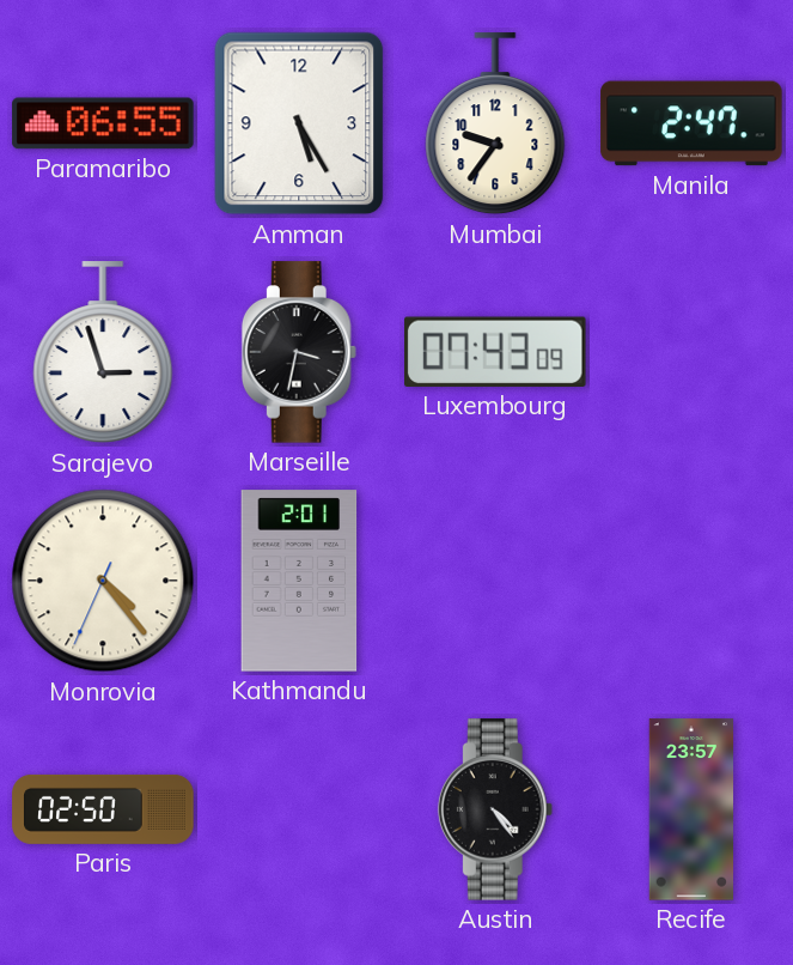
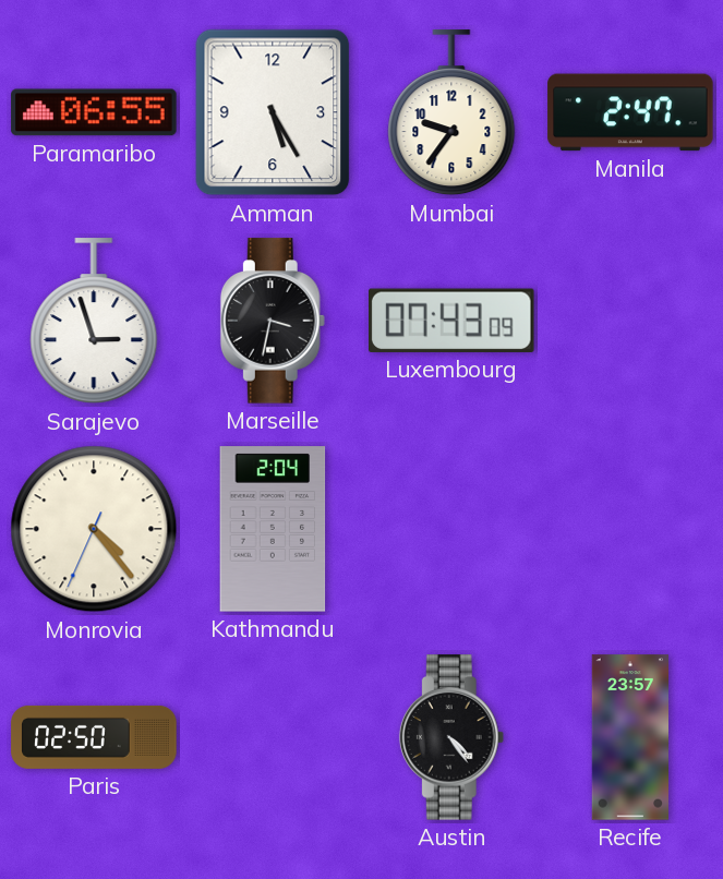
Kathmandu: 2:01 -> 2:04
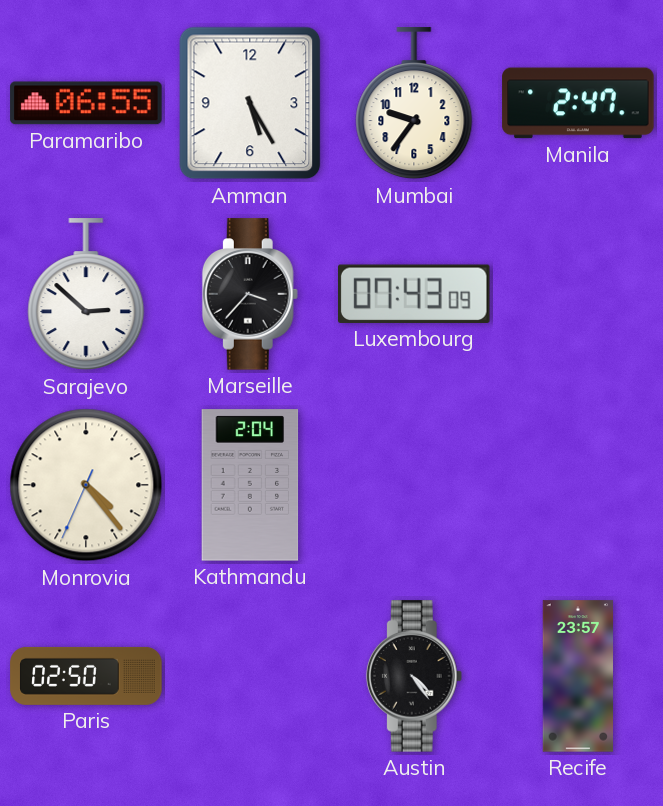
Sarajevo: 2:57 -> 2:52
Marseille: 3:32 -> 3:37
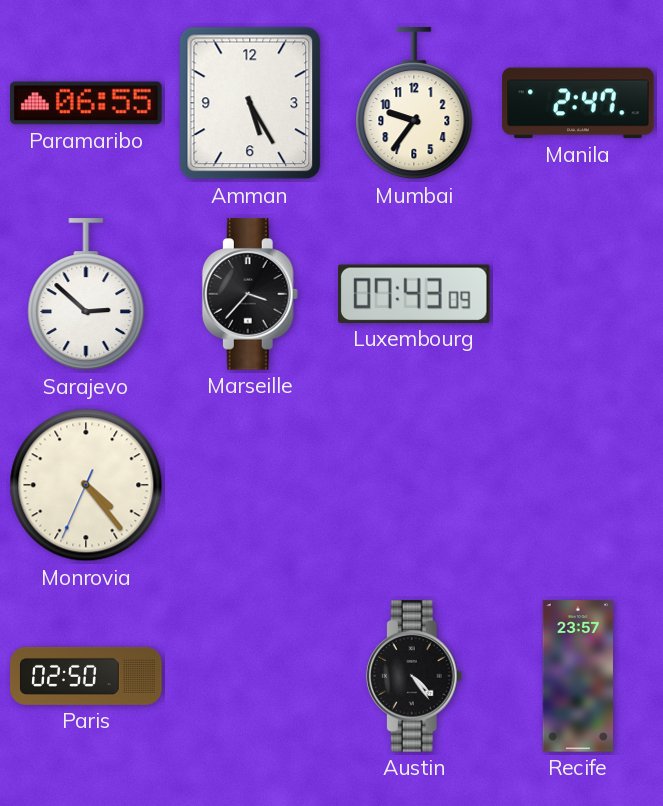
Kathmandu: 2:04 -> none
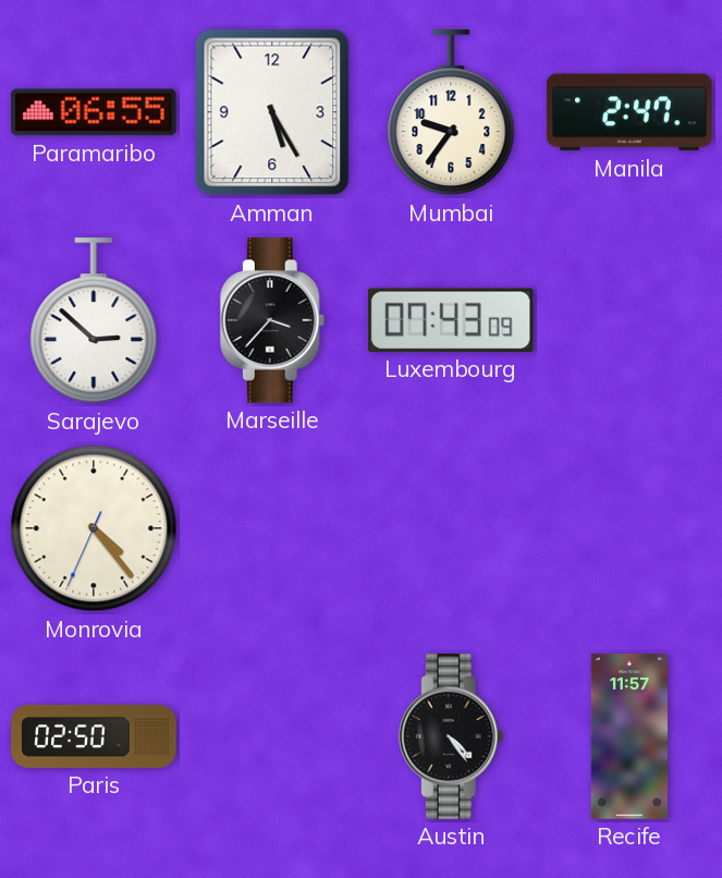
Recife: 23:57 -> 11:57
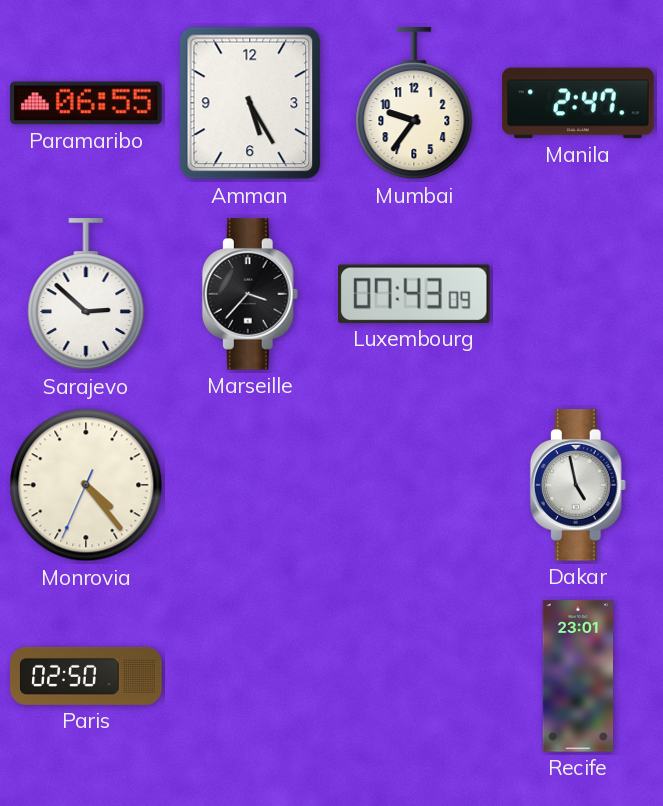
Dakar: none -> 4:58
Austin: 4:24 -> none
Recife: 11:57 -> 23:01
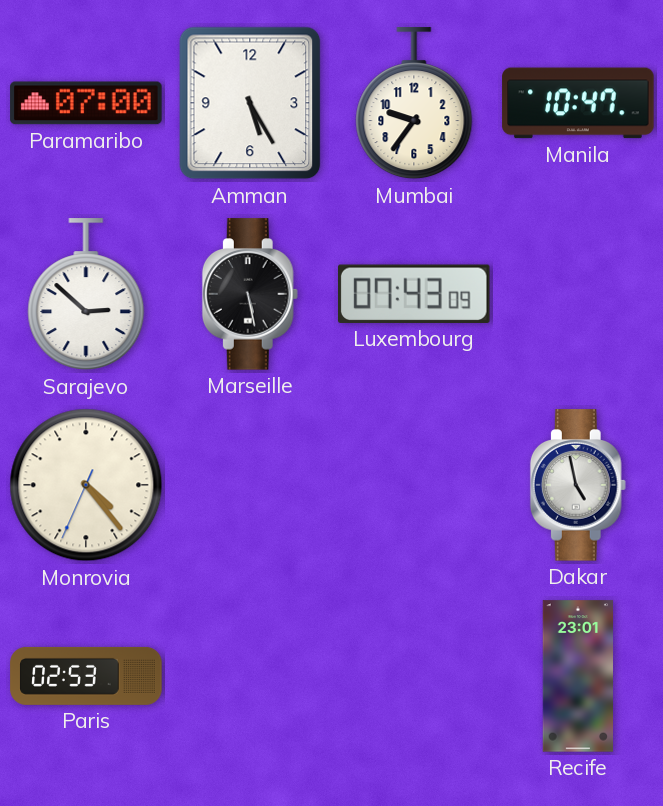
Paramaribo: 06:55 -> 07:00
Manila: 2:47 -> 10:47
Marseille: 3:37 -> 5:28
Paris: 02:50 -> 02:53
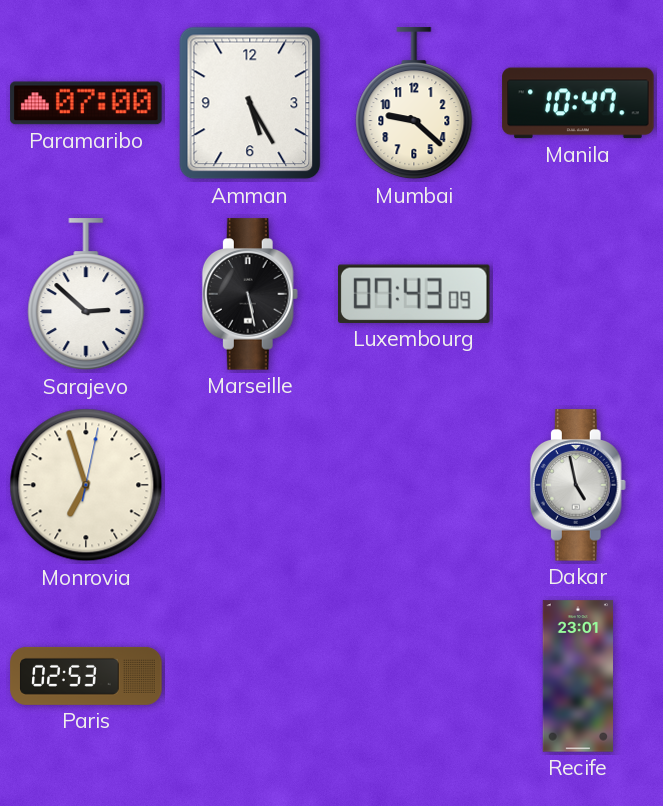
Mumbai: 9:36 -> 9:22
Monrovia: 4:23 -> 6:57
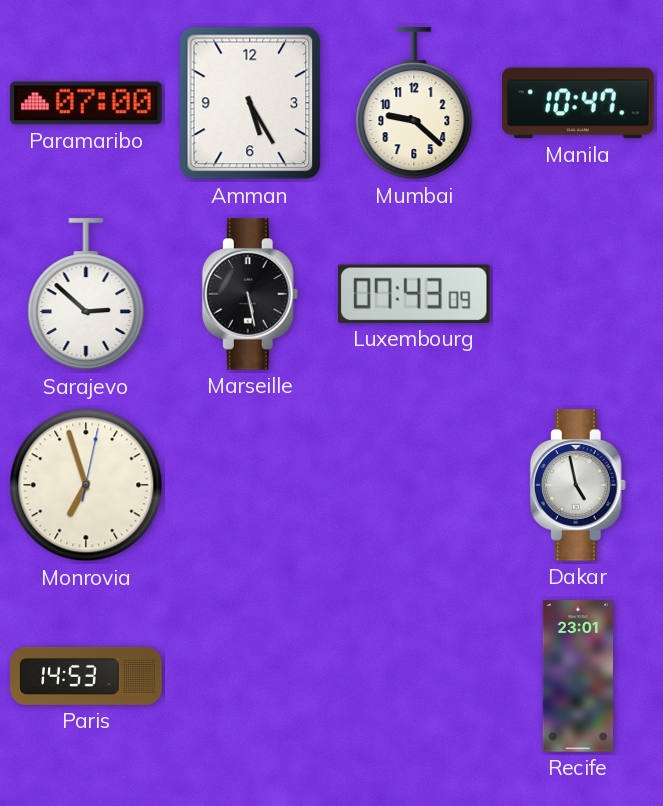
Paris: 02:53 -> 14:53
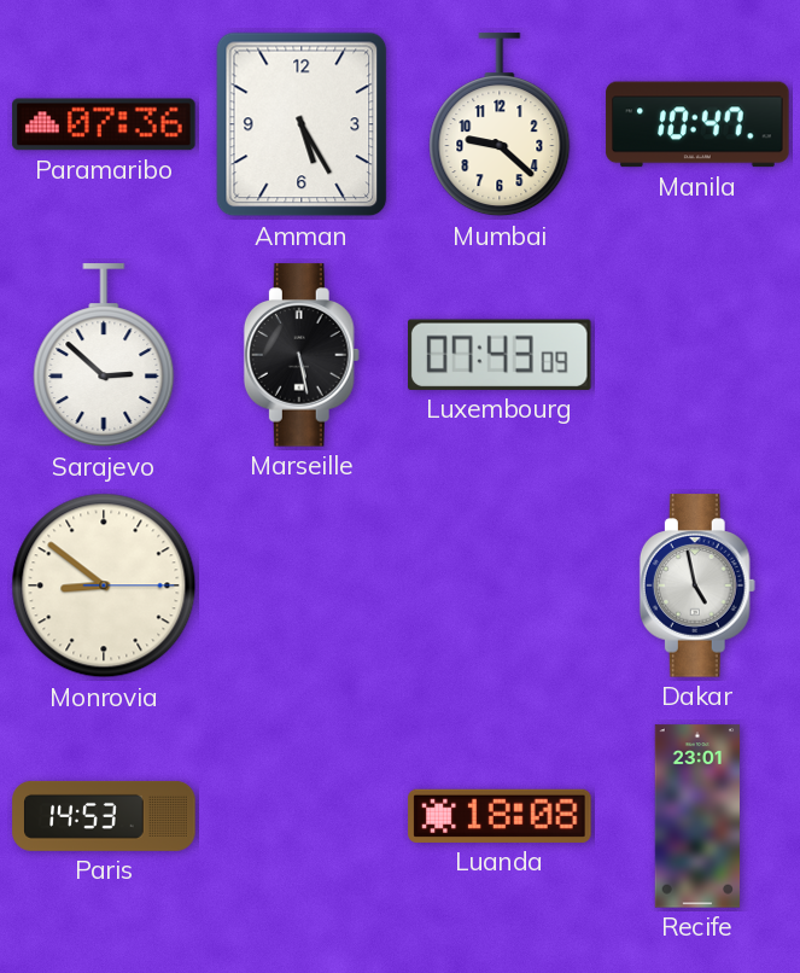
Paramaribo: 07:00 -> 07:36
Monrovia: 6:57 -> 8:51
Luanda: none -> 18:08
